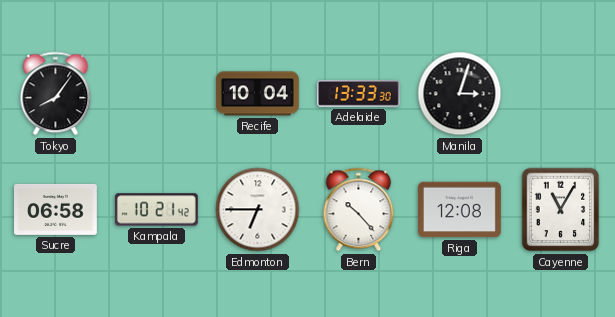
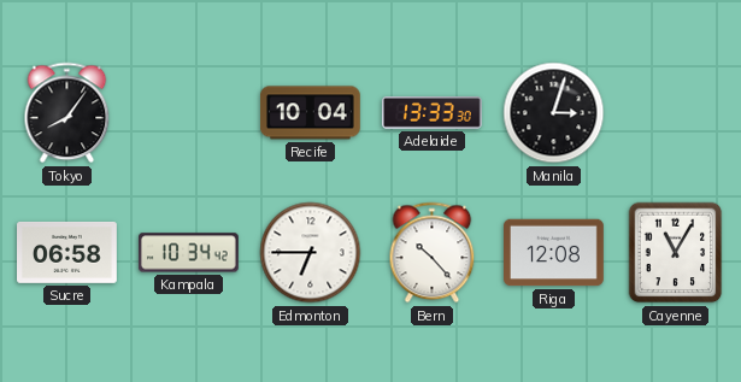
Kampala: 10:21 -> 10:34
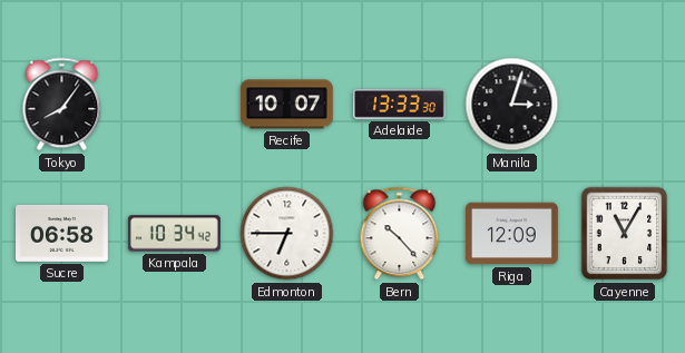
Recife: 10:04 -> 10:07
Riga: 12:08 -> 12:09
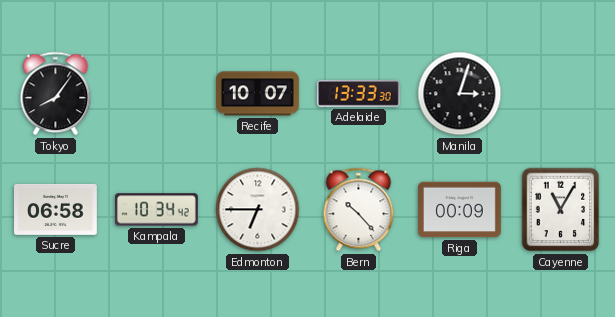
Riga: 12:09 -> 00:09
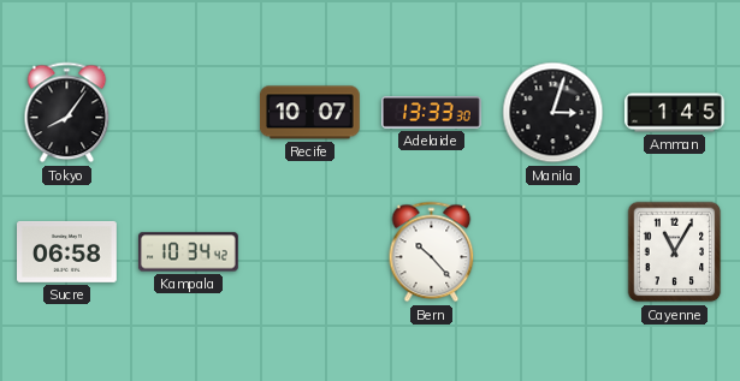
Amman: none -> 1:45
Edmonton: 6:45 -> none
Riga: 00:09 -> none
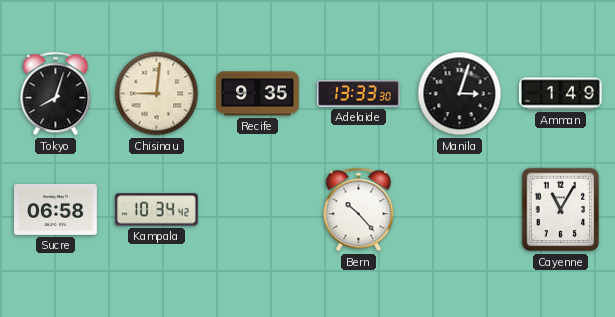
Tokyo: 8:06 -> 8:03
Chisinau: none -> 9:01
Recife: 10:07 -> 9:35
Amman: 1:45 -> 1:49
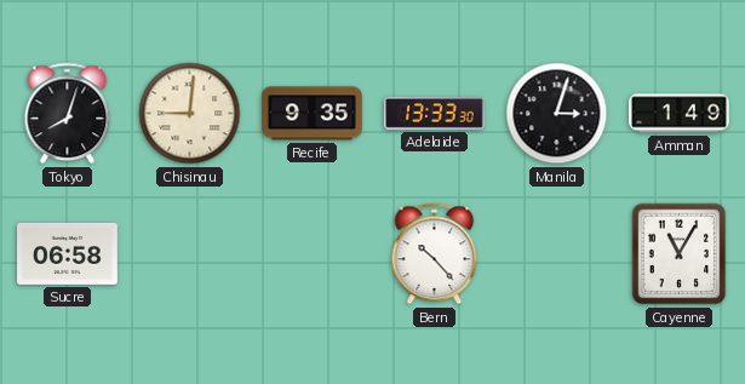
Kampala: 10:34 -> none
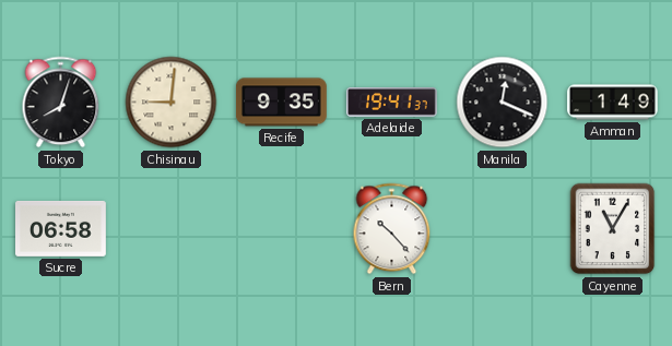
Adelaide: 13:33 -> 19:41
Manila: 3:03 -> 12:19
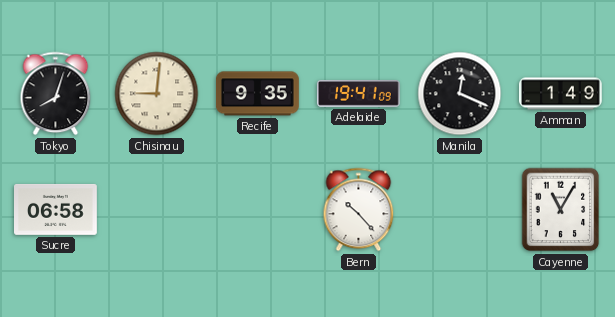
Adelaide: 19:41:37 -> 19:41:09
